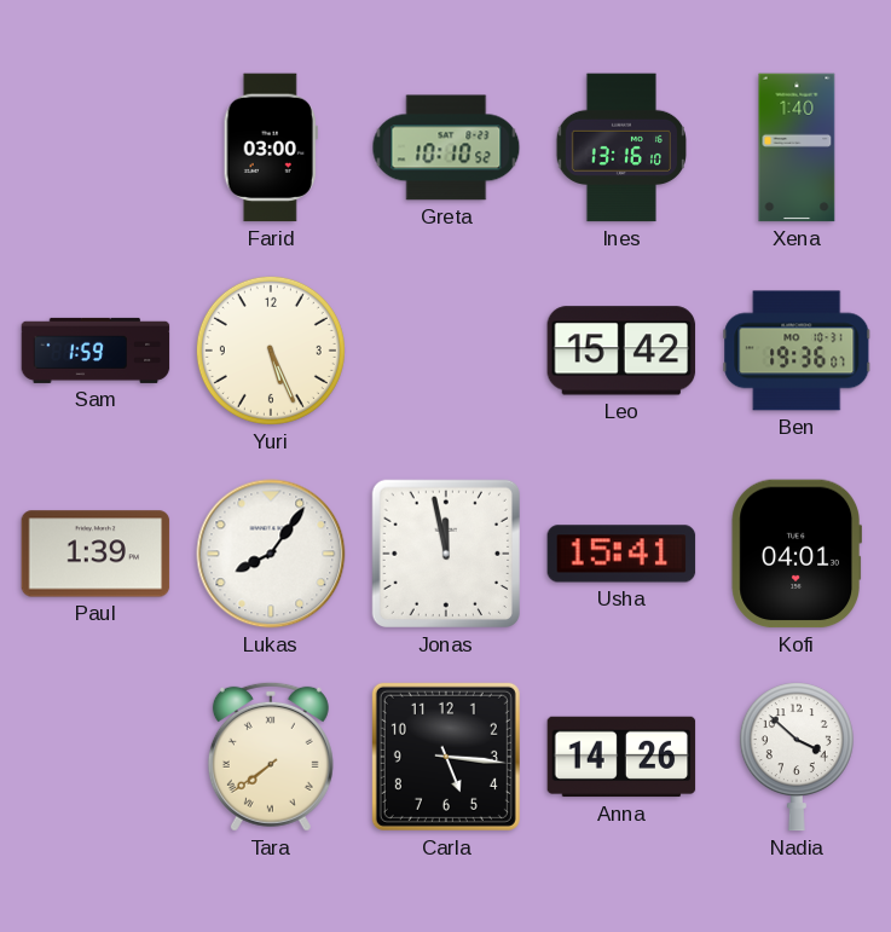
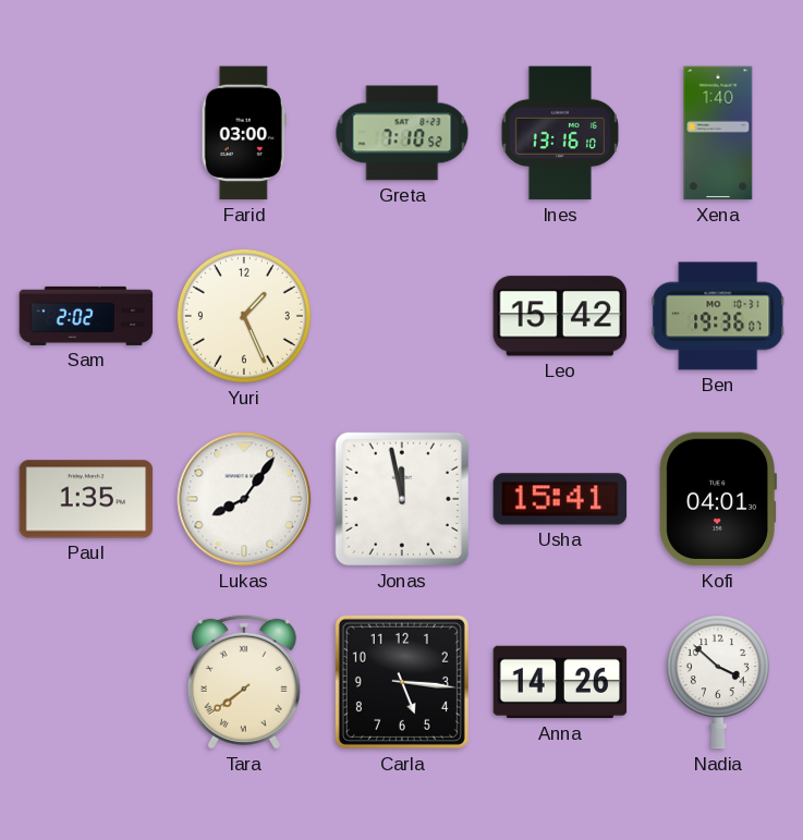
Greta: 10:10 -> 7:10
Sam: 1:59 -> 2:02
Yuri: 5:26 -> 1:26
Paul: 1:39 -> 1:35
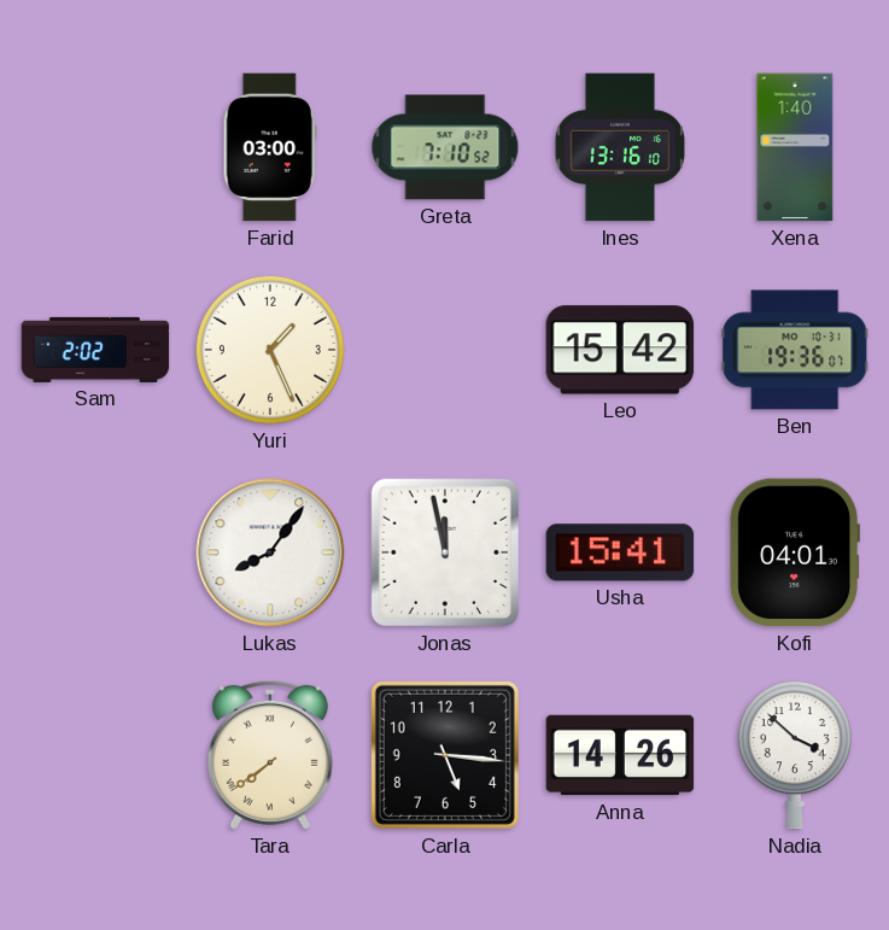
Paul: 1:35 -> none
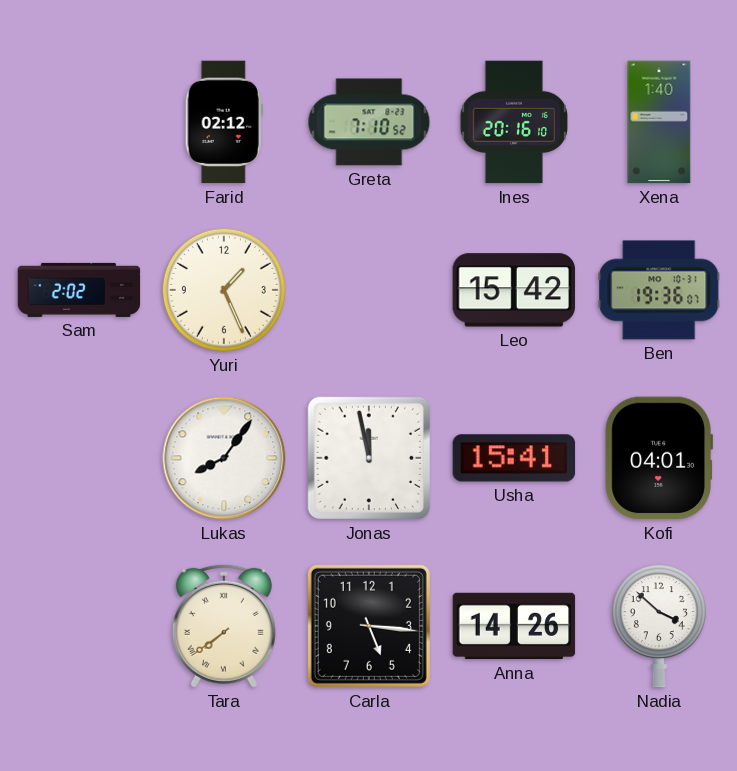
Farid: 03:00 -> 02:12
Ines: 13:16 -> 20:16
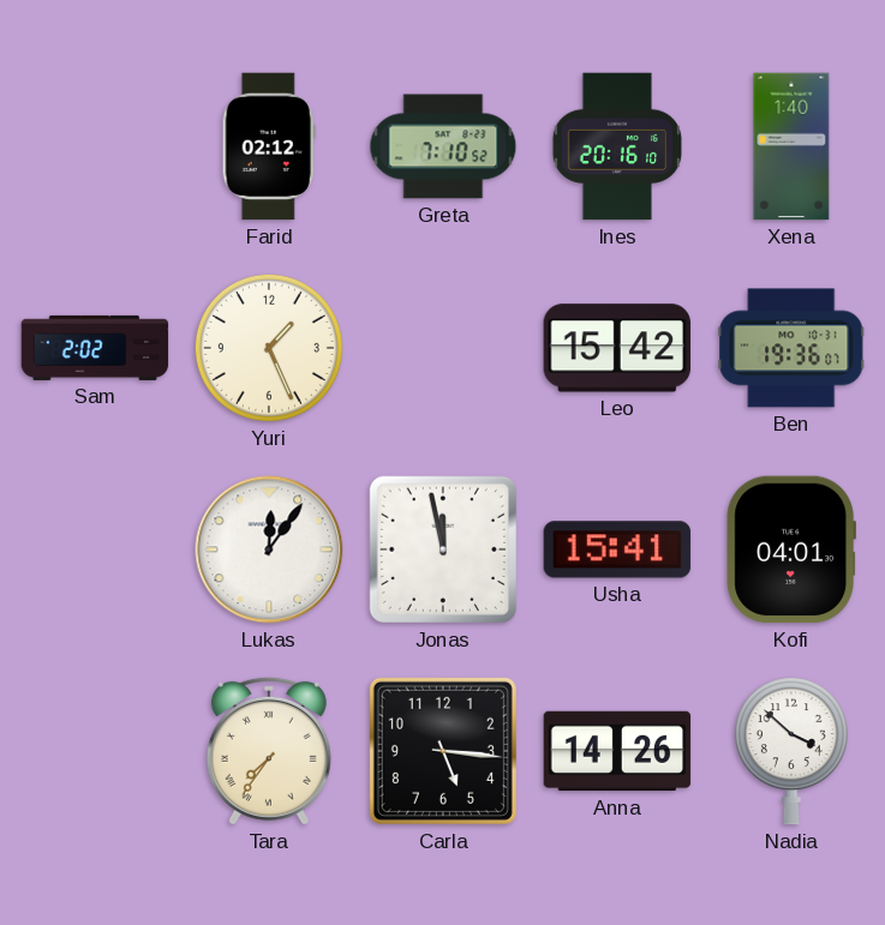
Lukas: 8:06 -> 12:06
Tara: 7:39 -> 7:36
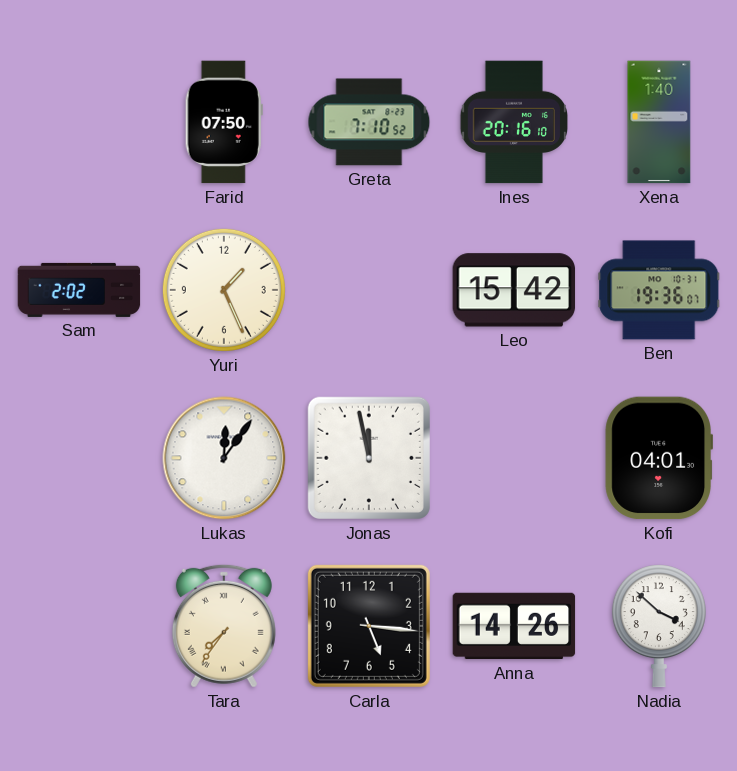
Farid: 02:12 -> 07:50
Usha: 15:41 -> none
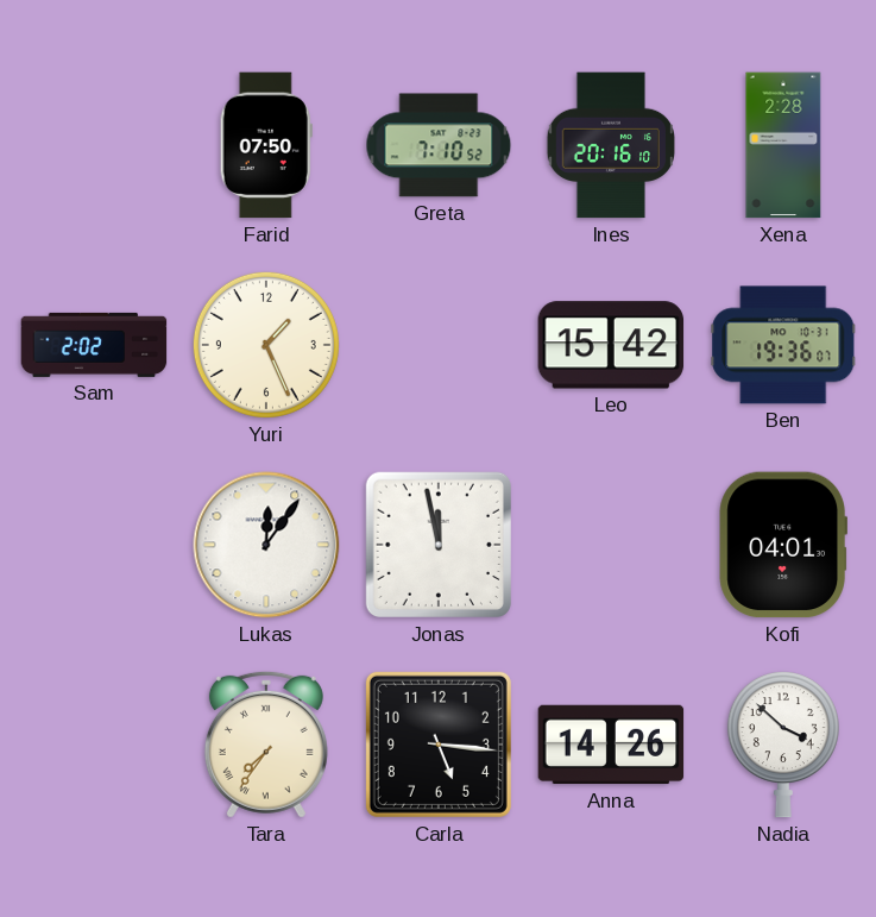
Xena: 1:40 -> 2:28
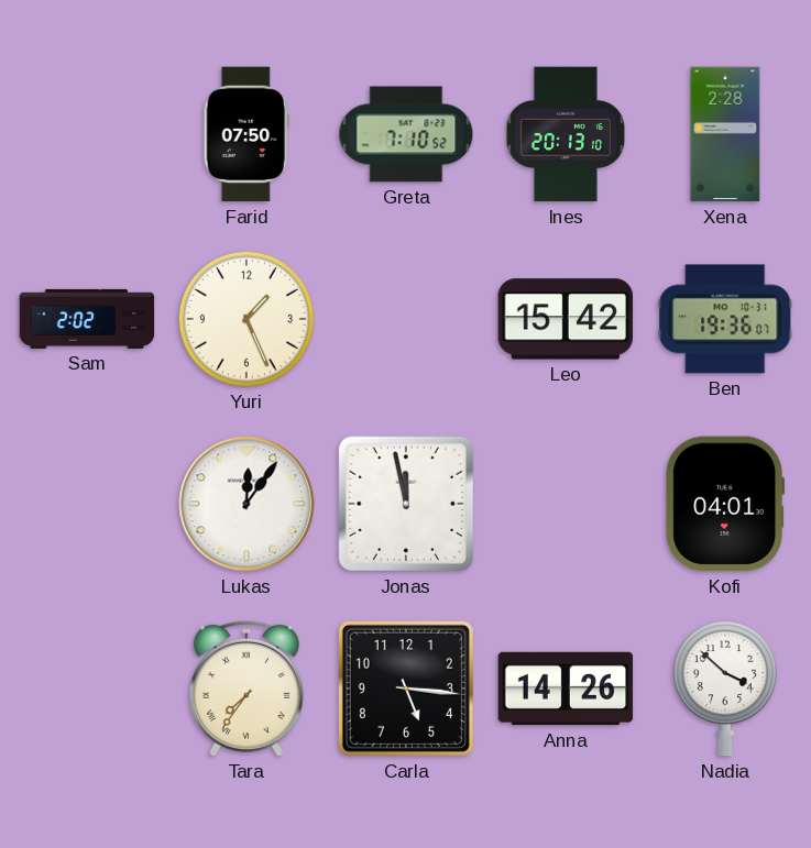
Ines: 20:16 -> 20:13
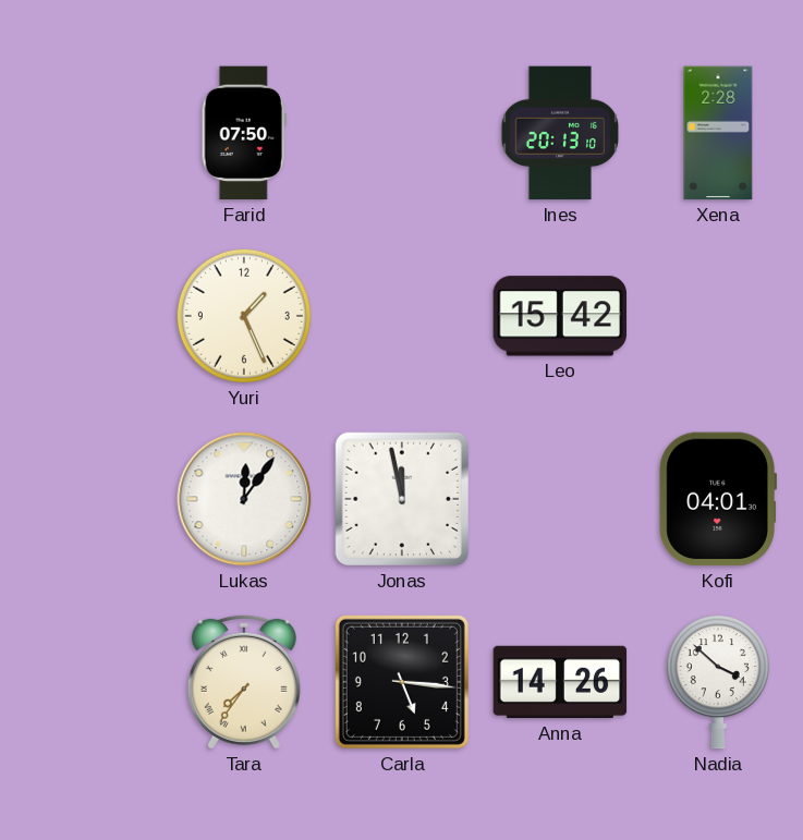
Greta: 7:10 -> none
Sam: 2:02 -> none
Ben: 19:36 -> none
